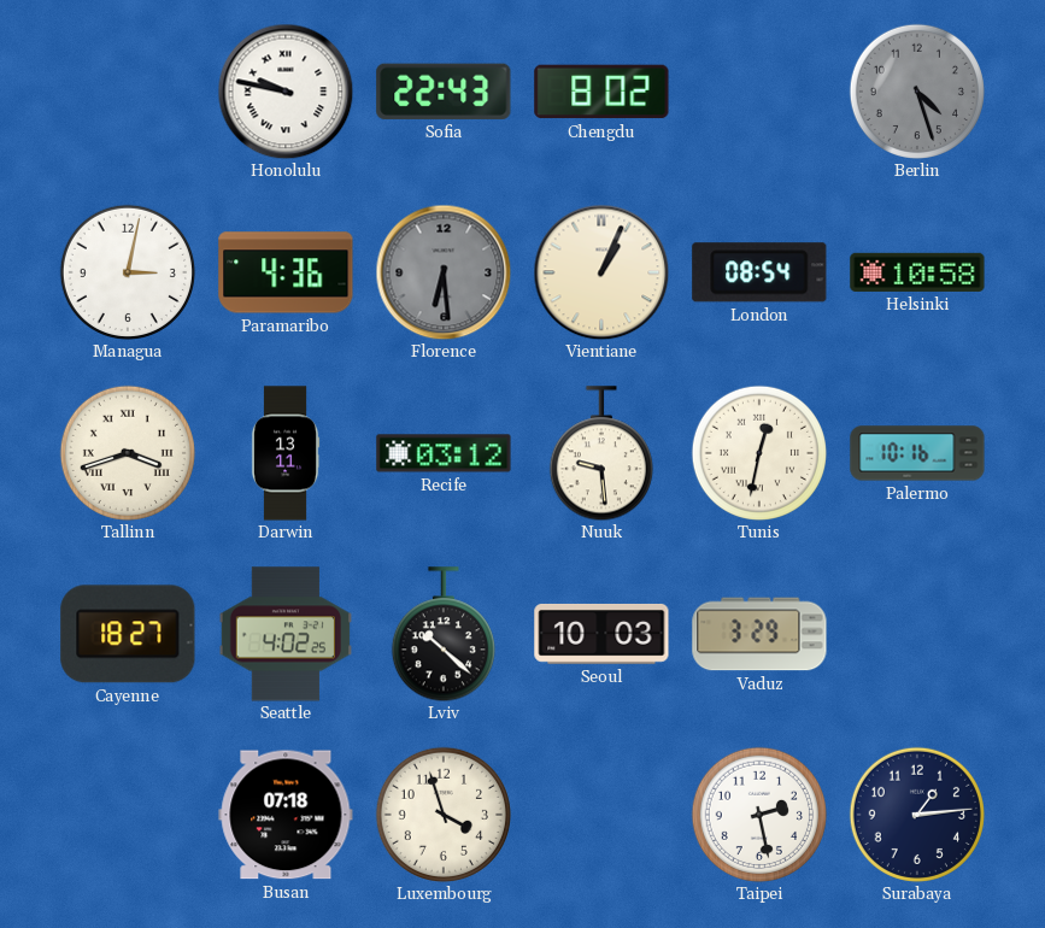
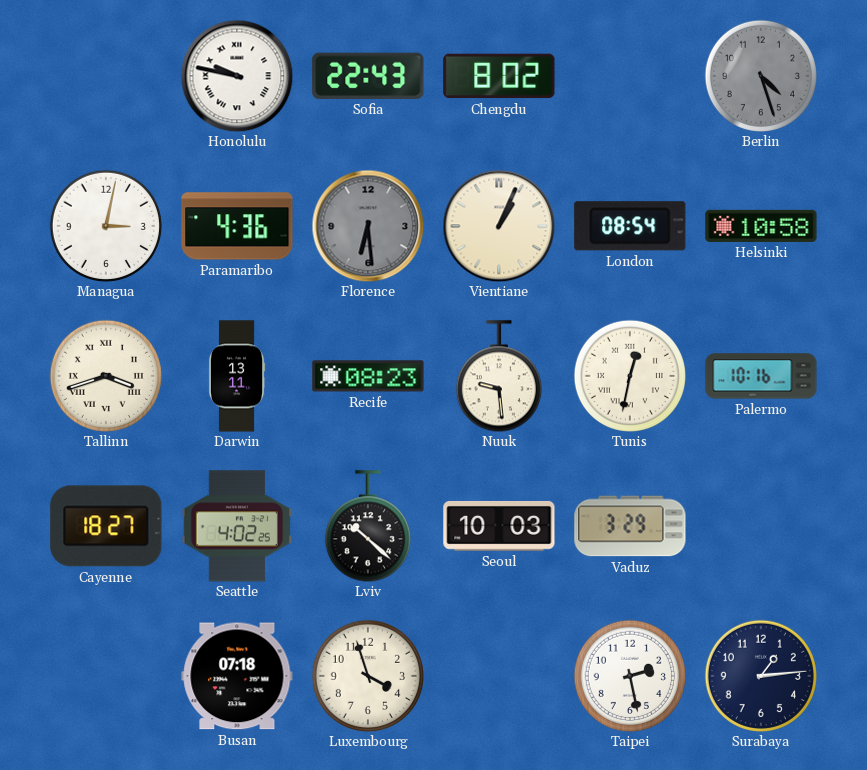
Recife: 03:12 -> 08:23
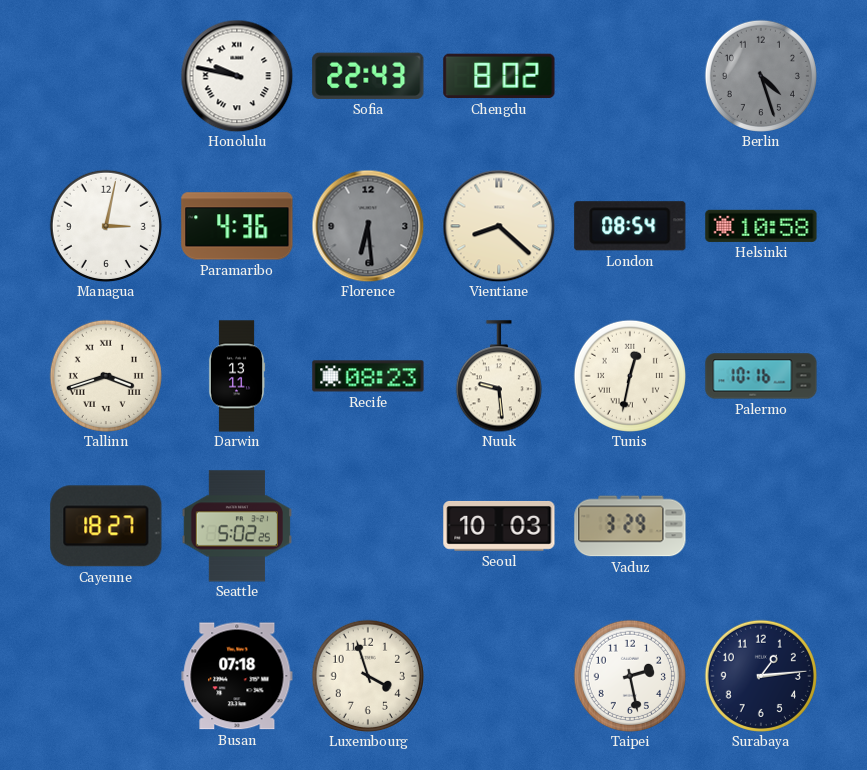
Vientiane: 1:04 -> 8:22
Seattle: 4:02 -> 5:02
Lviv: 10:22 -> none
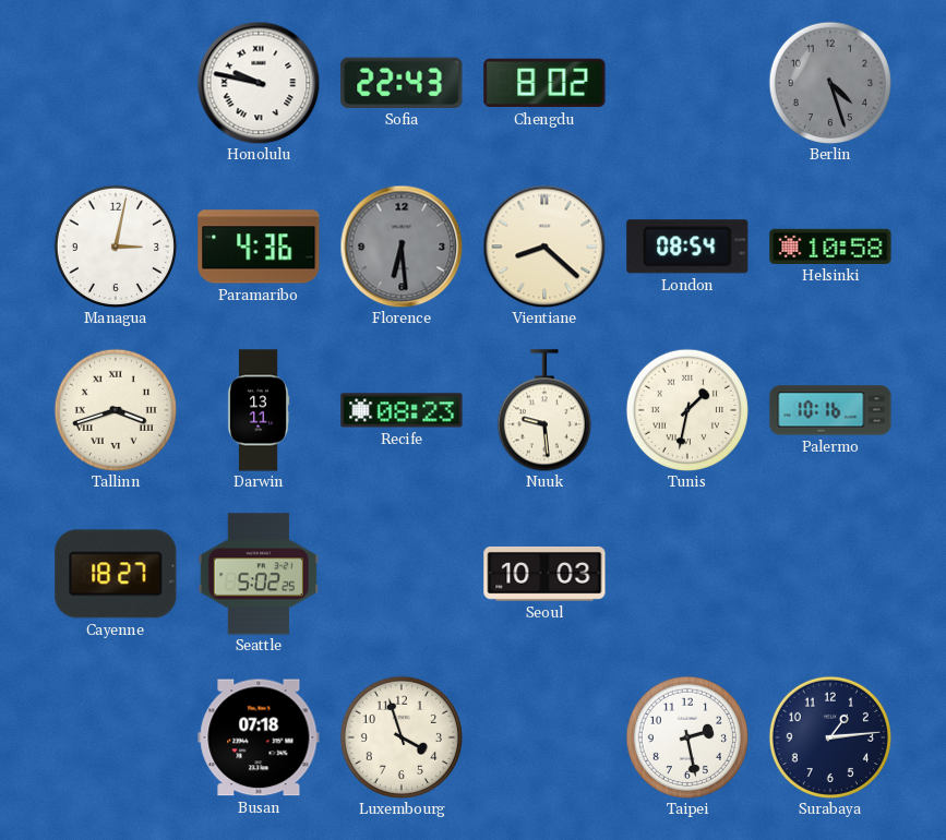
Tunis: 12:32 -> 1:32
Vaduz: 3:29 -> none
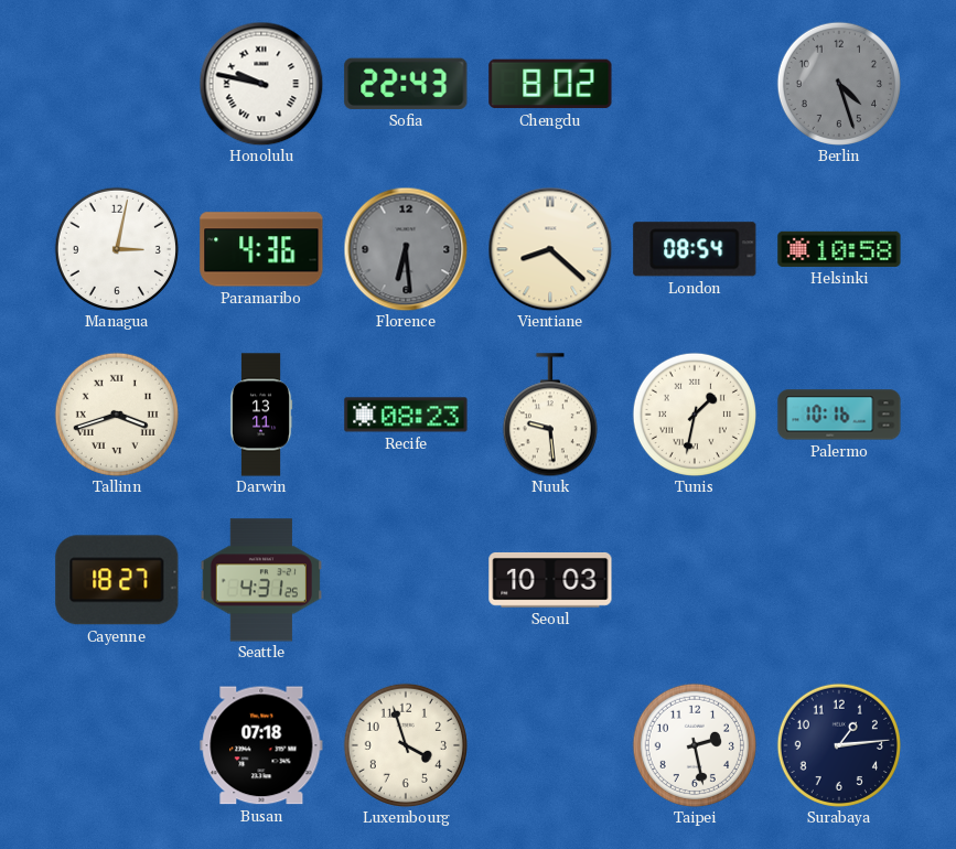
Seattle: 5:02 -> 4:31
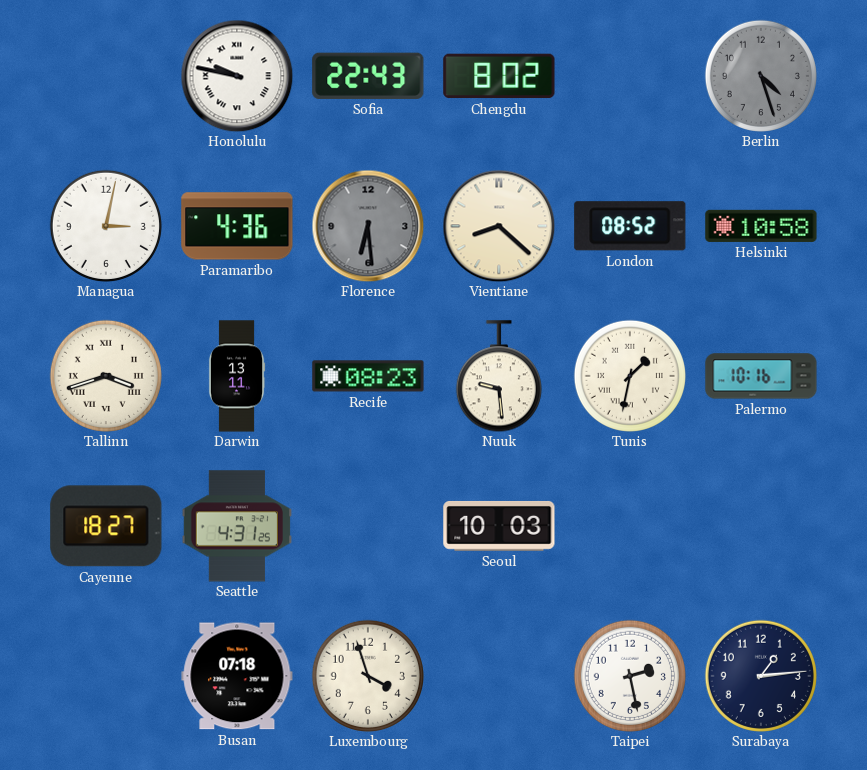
London: 08:54 -> 08:52
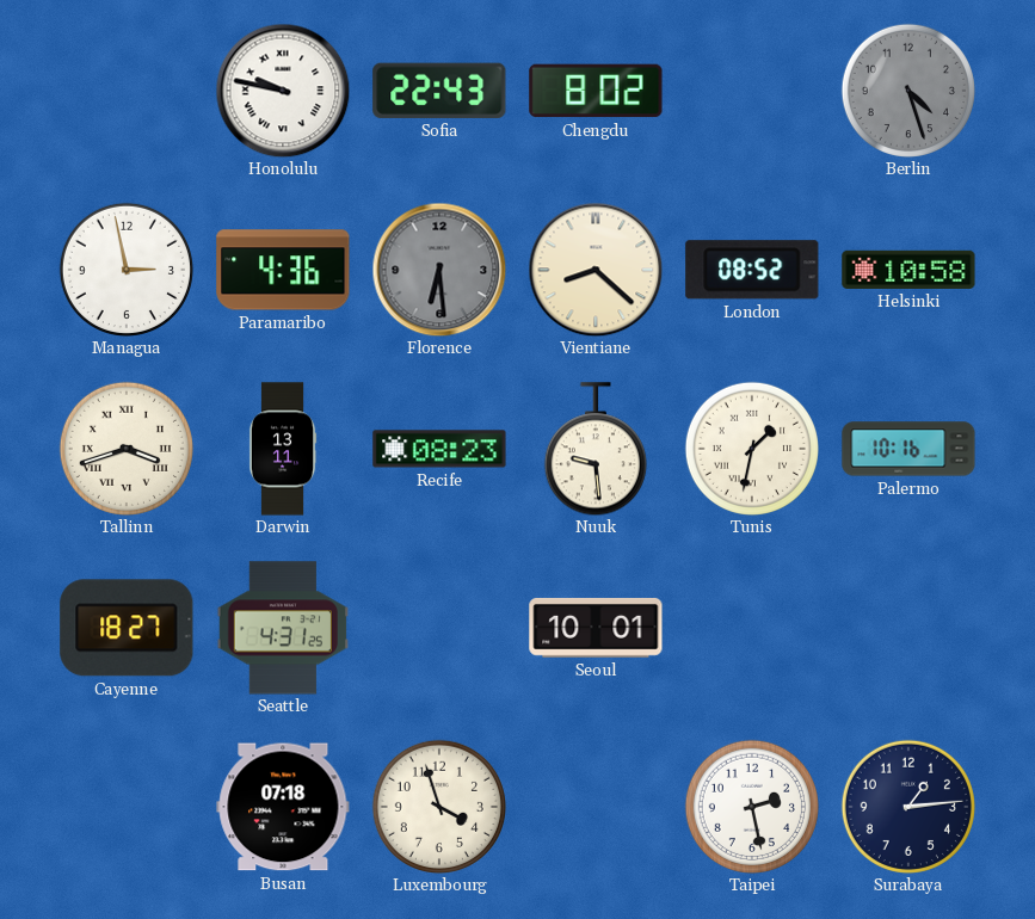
Managua: 3:02 -> 2:58
Seoul: 10:03 -> 10:01
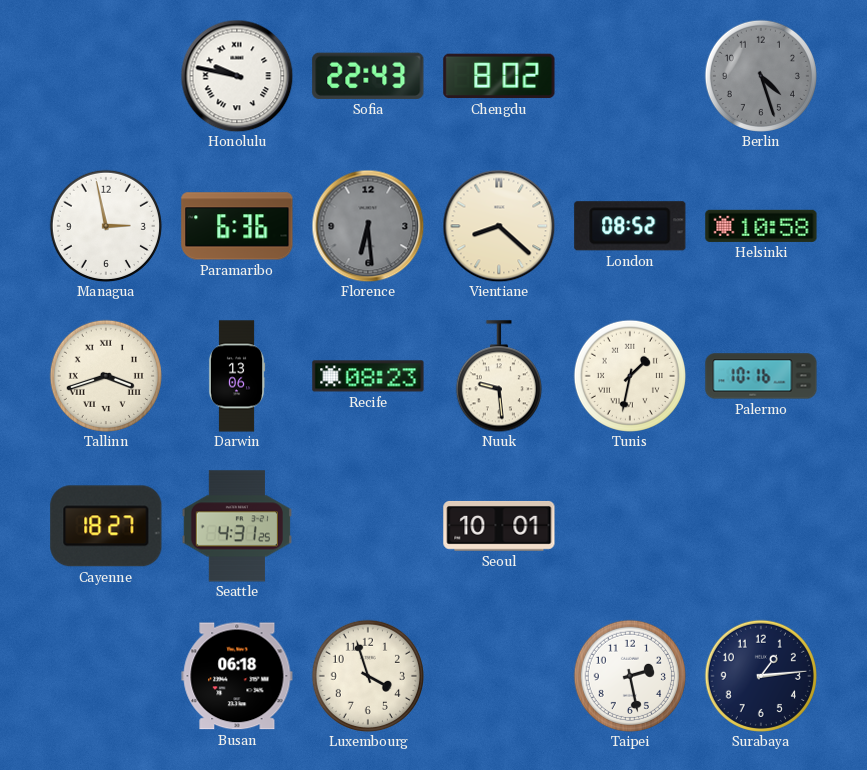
Paramaribo: 4:36 -> 6:36
Darwin: 13:11 -> 13:06
Busan: 07:18 -> 06:18
